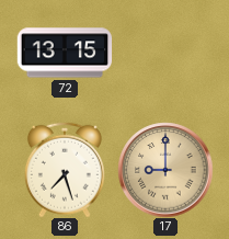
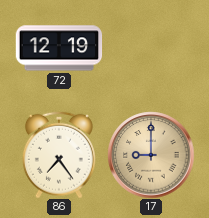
72: 13:15 -> 12:19
86: 7:27 -> 7:24
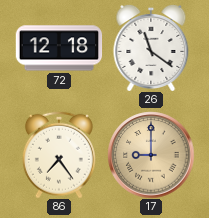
72: 12:19 -> 12:18
26: none -> 11:21
